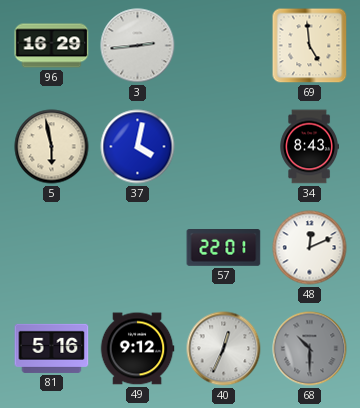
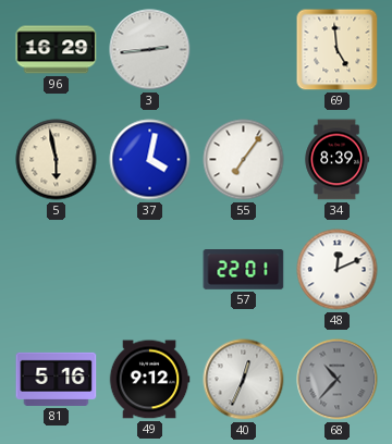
55: none -> 7:06
34: 8:43 -> 8:39
68: 10:30 -> 10:37
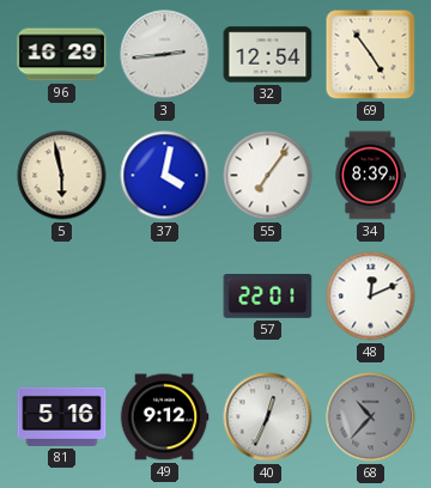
32: none -> 12:54
69: 4:59 -> 4:54
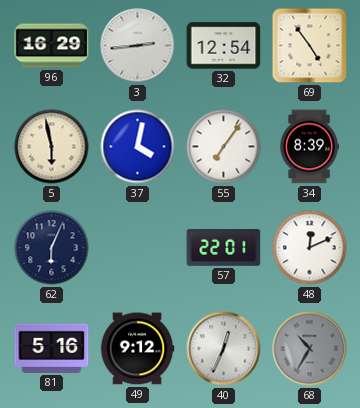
62: none -> 6:04
68: 10:37 -> 10:35
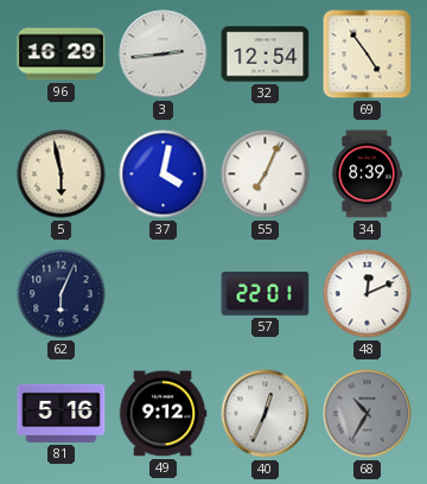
55: 7:06 -> 7:04
